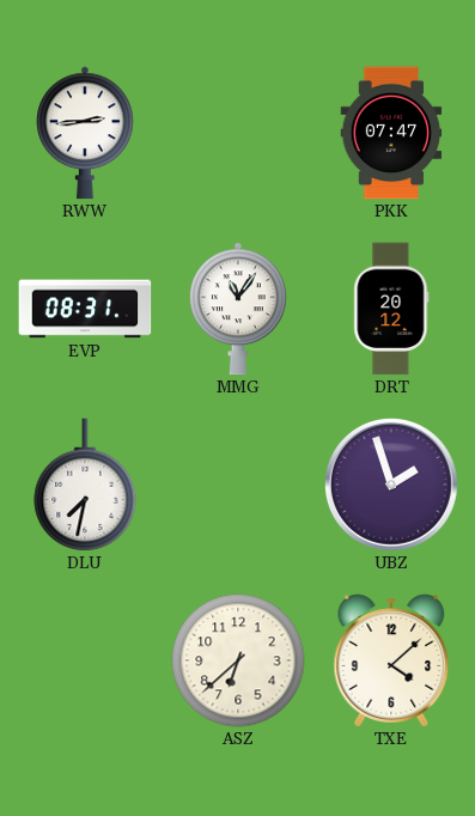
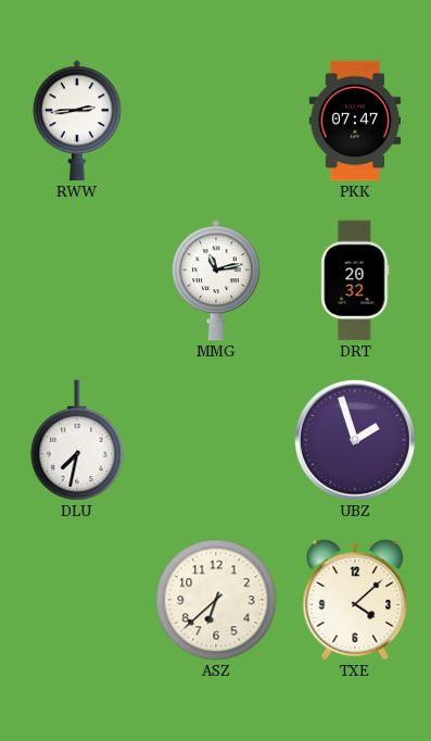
EVP: 08:31 -> none
MMG: 11:06 -> 11:13
DRT: 20:12 -> 20:32
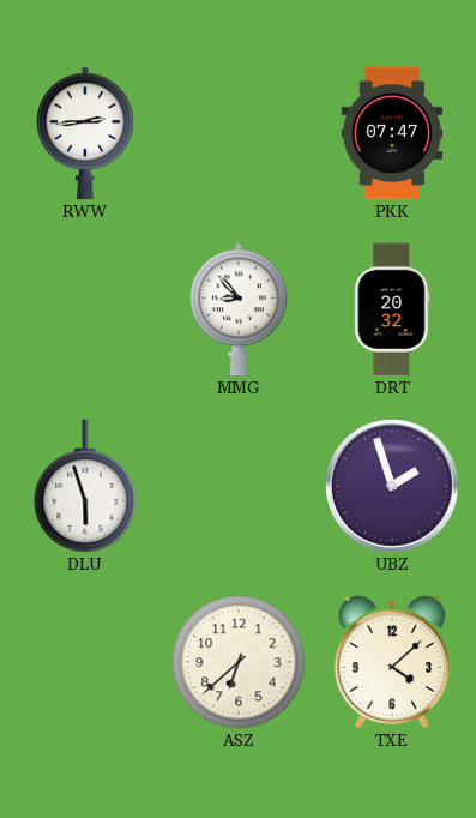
MMG: 11:13 -> 8:53
DLU: 7:32 -> 5:57
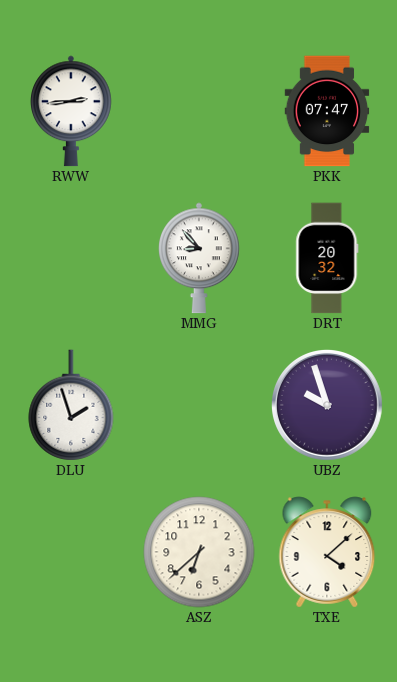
DLU: 5:57 -> 1:57
UBZ: 1:57 -> 9:57
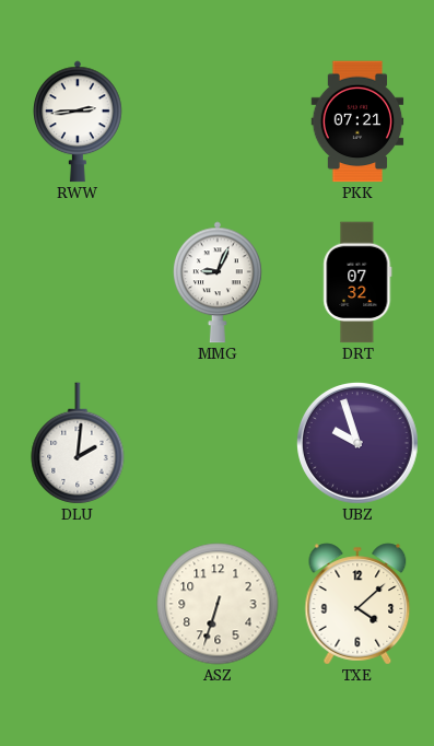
PKK: 07:47 -> 07:21
MMG: 8:53 -> 9:04
DRT: 20:32 -> 07:32
DLU: 1:57 -> 2:01
ASZ: 6:38 -> 6:33
